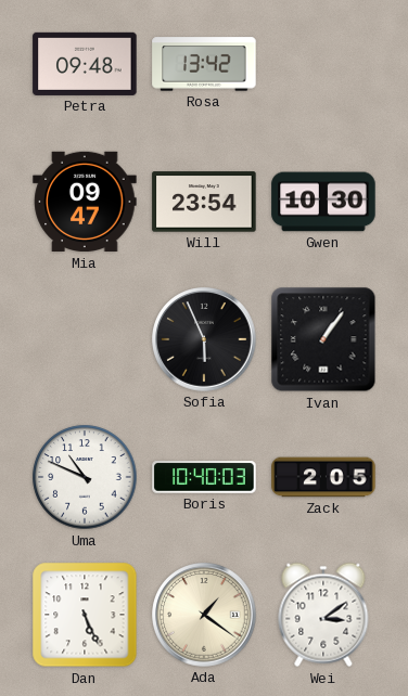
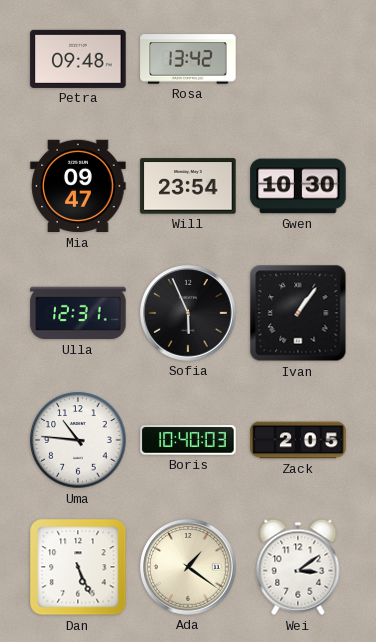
Ulla: none -> 12:31
Uma: 10:49 -> 10:46
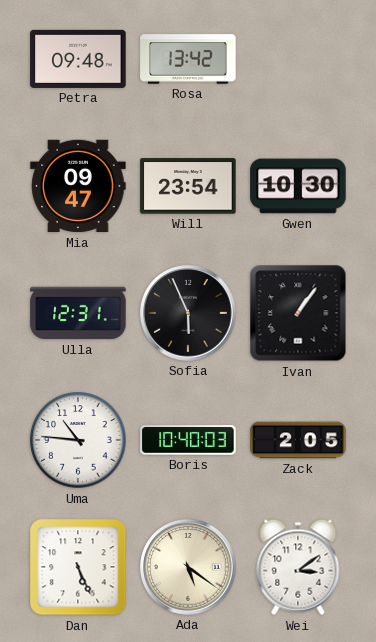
Ada: 1:21 -> 5:21
